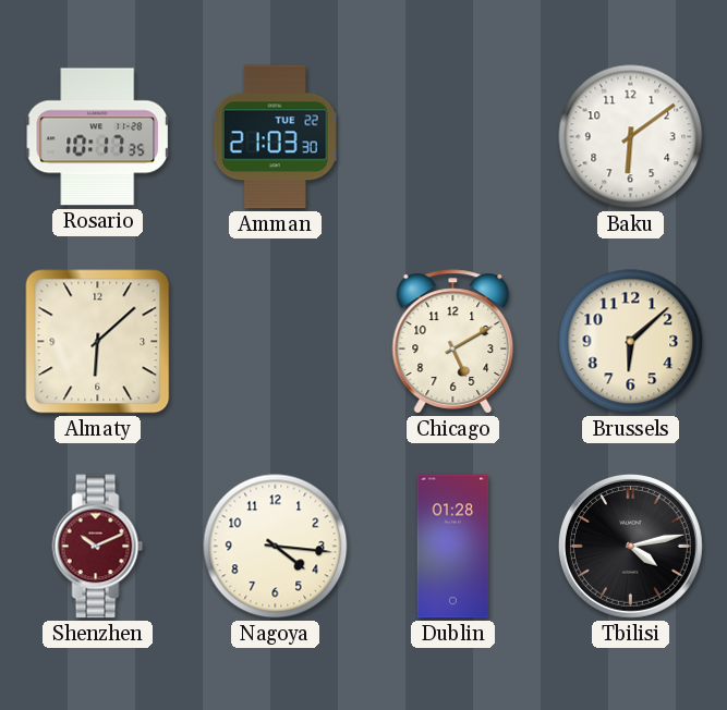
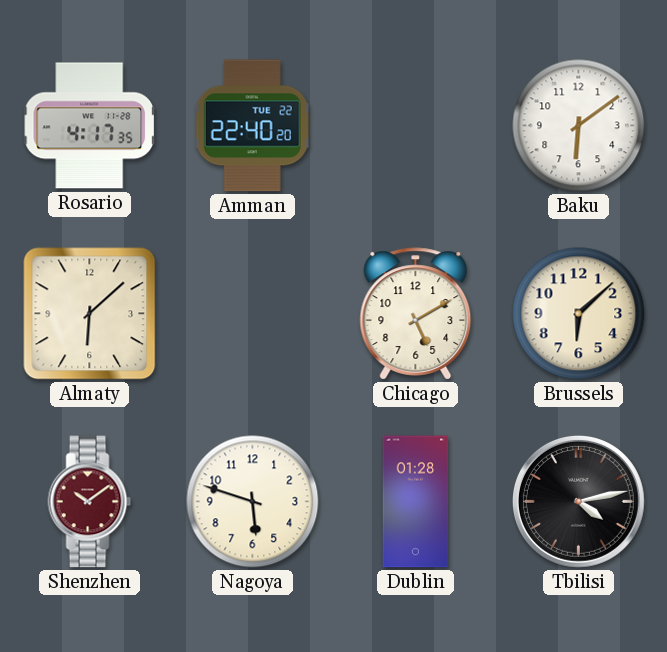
Rosario: 10:17 -> 4:17
Amman: 21:03 -> 22:40
Shenzhen: 10:11 -> 10:09
Nagoya: 4:16 -> 5:48
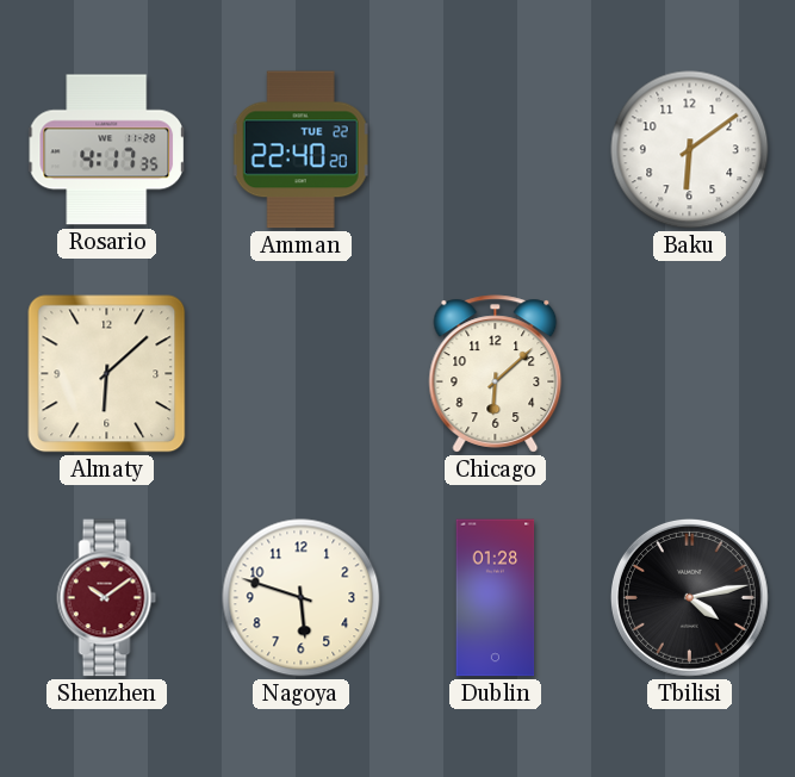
Chicago: 5:10 -> 6:08
Brussels: 6:08 -> none
